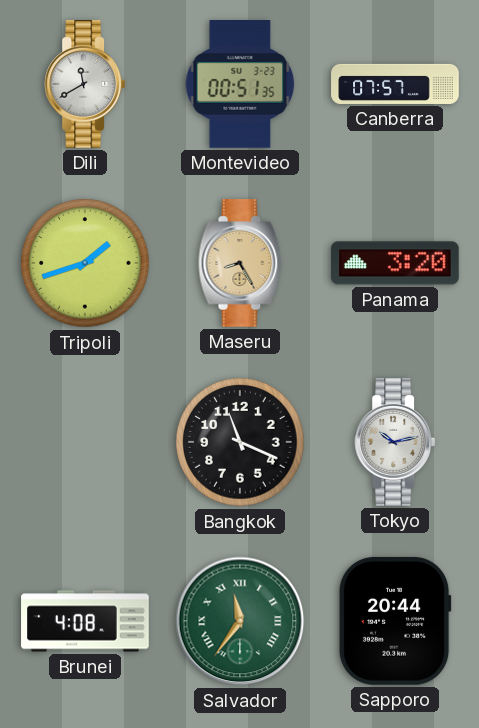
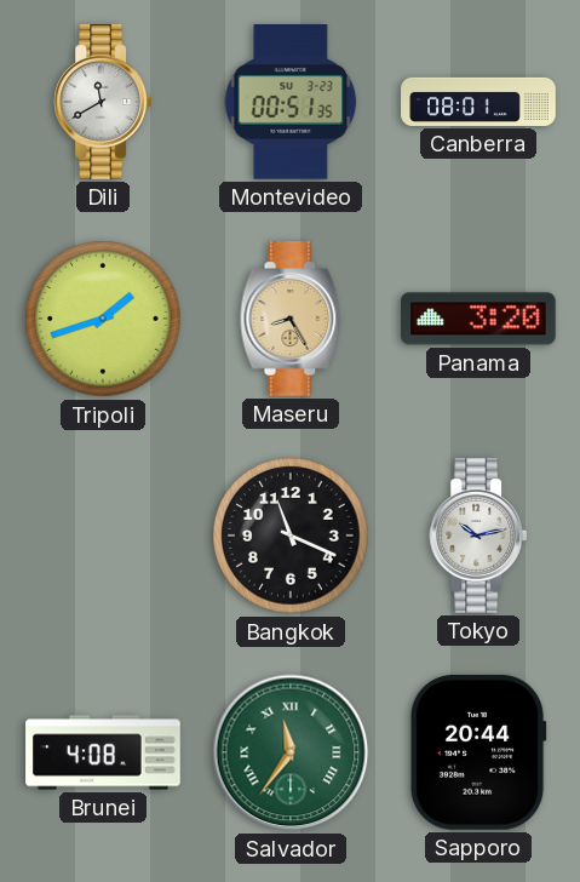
Canberra: 07:57 -> 08:01
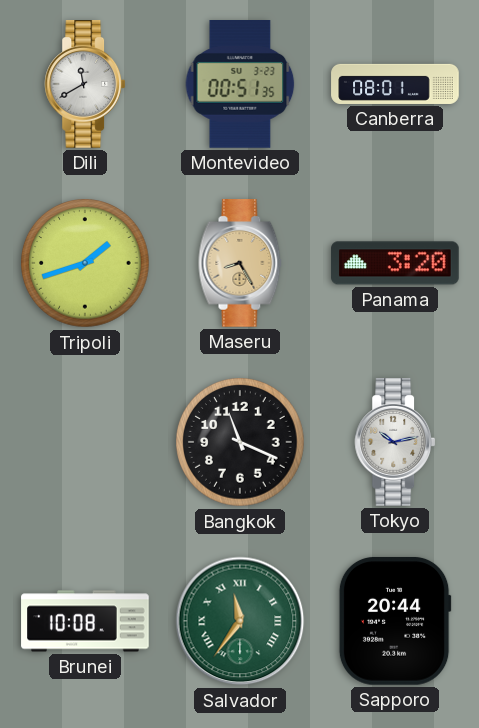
Brunei: 4:08 -> 10:08
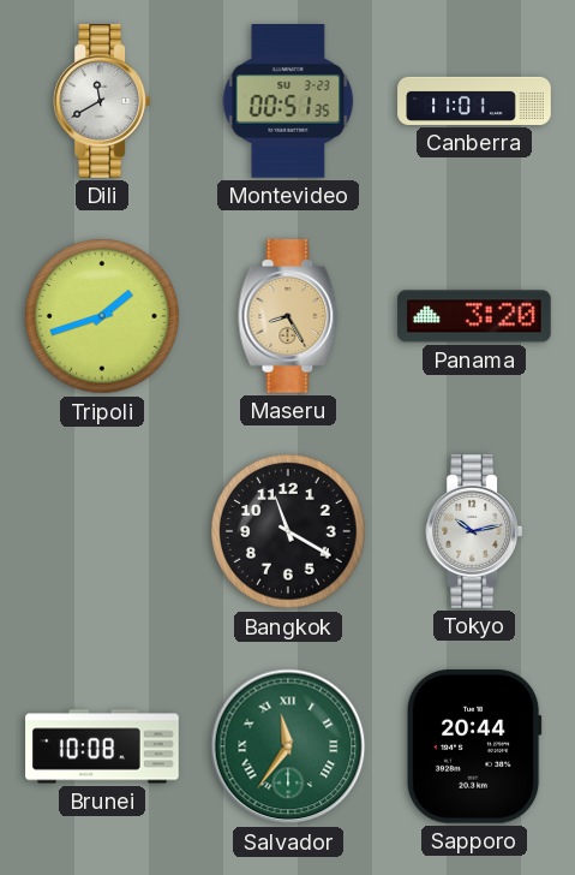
Canberra: 08:01 -> 11:01
Bangkok: 11:19 -> 11:20
